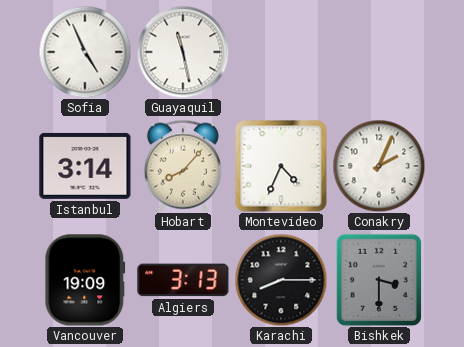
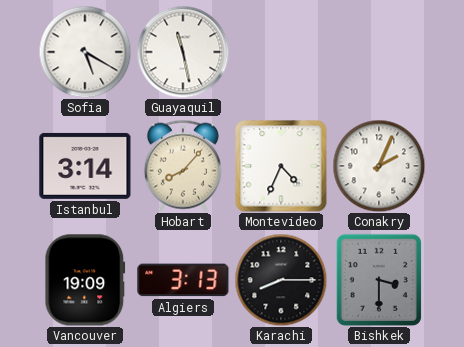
Sofia: 4:56 -> 5:20
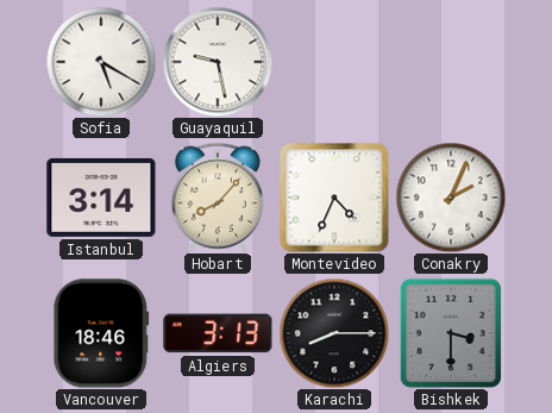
Guayaquil: 11:28 -> 9:28
Vancouver: 19:09 -> 18:46
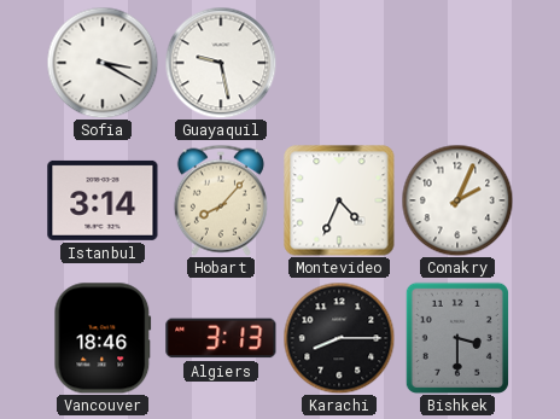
Sofia: 5:20 -> 3:20
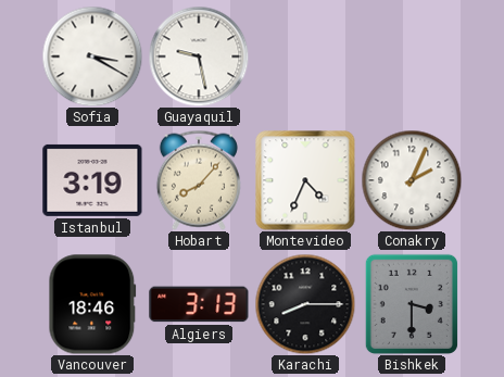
Istanbul: 3:14 -> 3:19
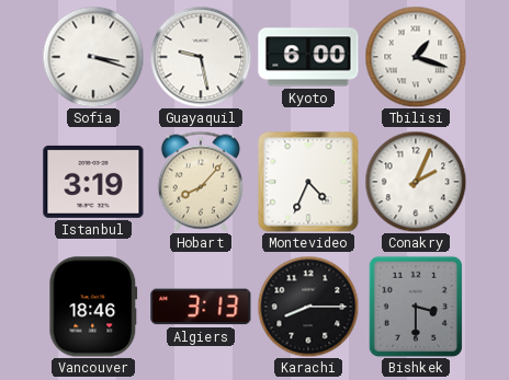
Sofia: 3:20 -> 3:18
Kyoto: none -> 6:00
Tbilisi: none -> 1:18
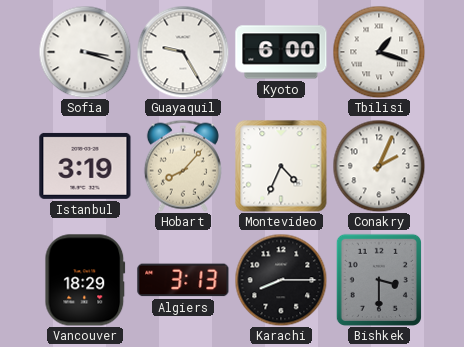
Guayaquil: 9:28 -> 9:25
Vancouver: 18:46 -> 18:29
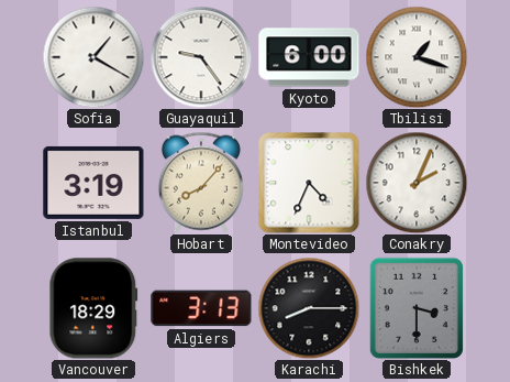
Sofia: 3:18 -> 1:20
Guayaquil: 9:25 -> 9:24
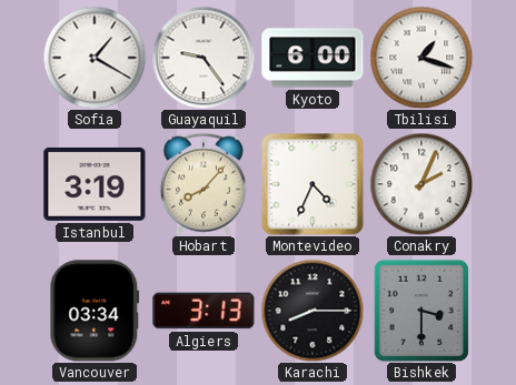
Vancouver: 18:29 -> 03:34
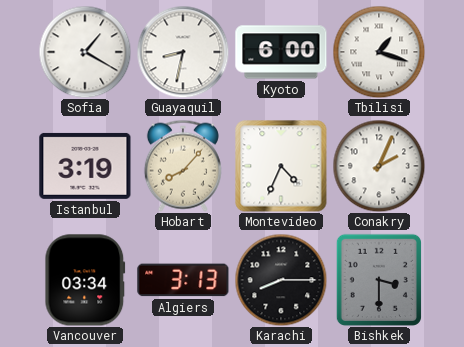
Guayaquil: 9:24 -> 8:32
